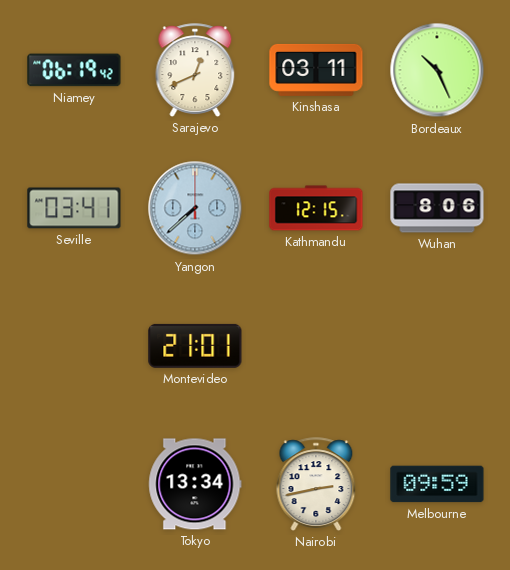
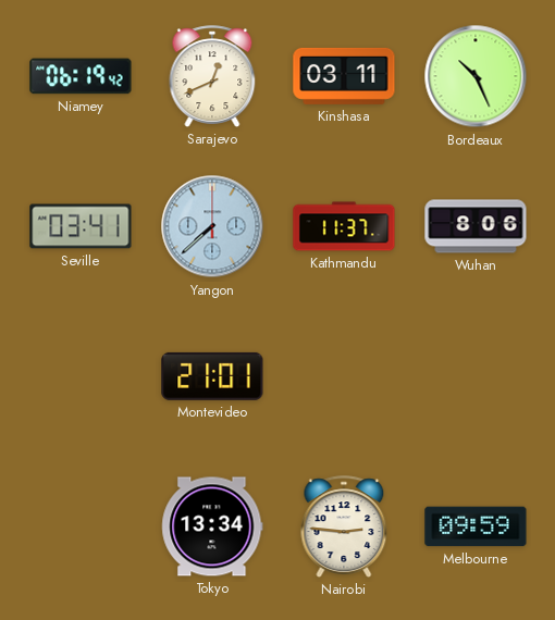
Kathmandu: 12:15 -> 11:37
Nairobi: 2:43 -> 2:46
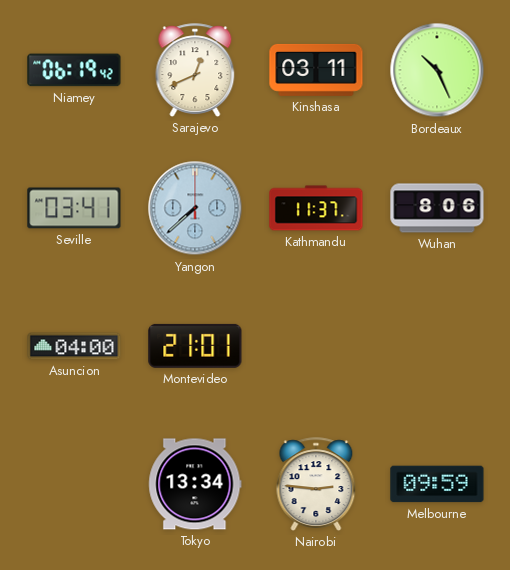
Asuncion: none -> 04:00
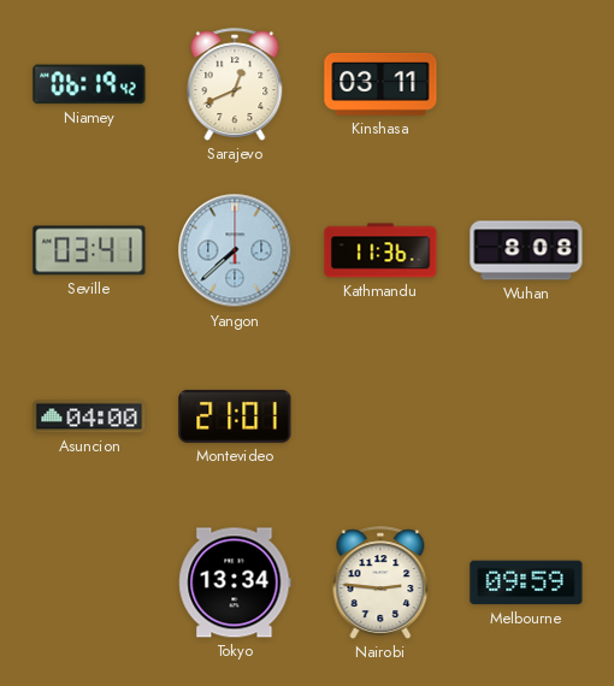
Bordeaux: 10:26 -> none
Kathmandu: 11:37 -> 11:36
Wuhan: 8:06 -> 8:08
